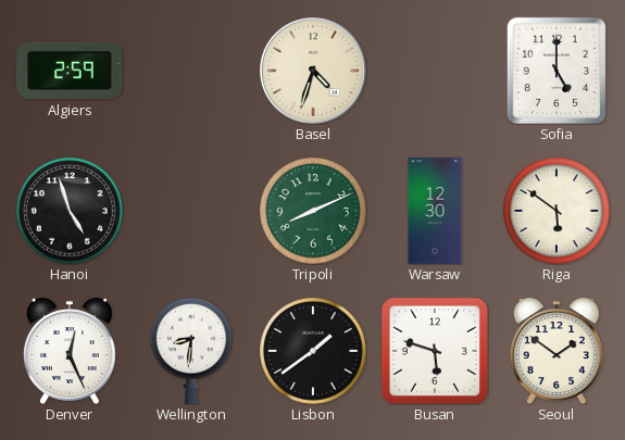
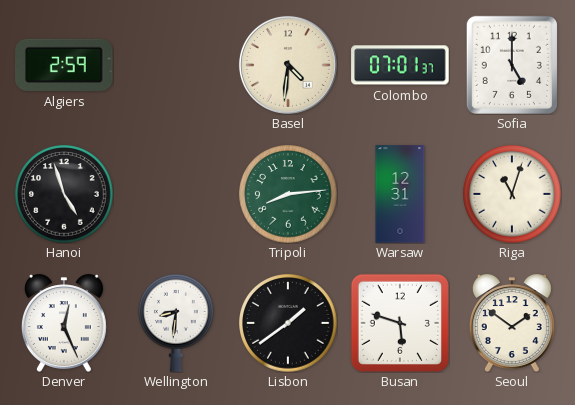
Basel: 4:33 -> 4:31
Colombo: none -> 07:01
Tripoli: 8:11 -> 8:14
Warsaw: 12:30 -> 12:31
Riga: 5:51 -> 11:03
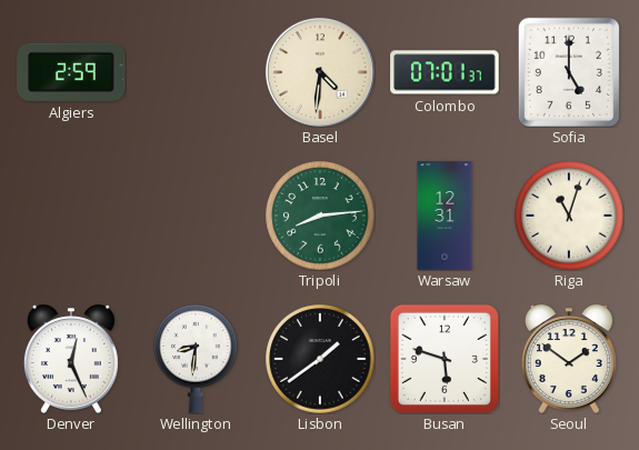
Hanoi: 4:57 -> none
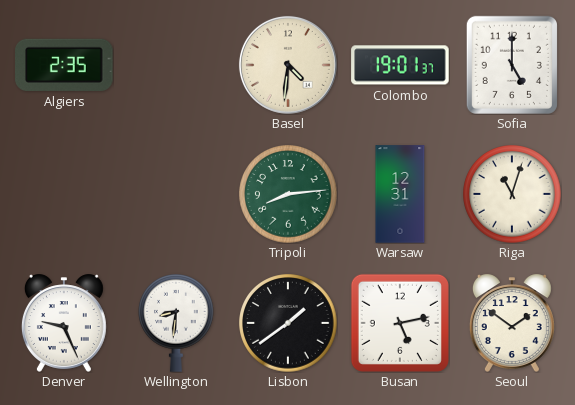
Algiers: 2:59 -> 2:35
Colombo: 07:01 -> 19:01
Denver: 12:26 -> 9:26
Busan: 5:48 -> 5:13
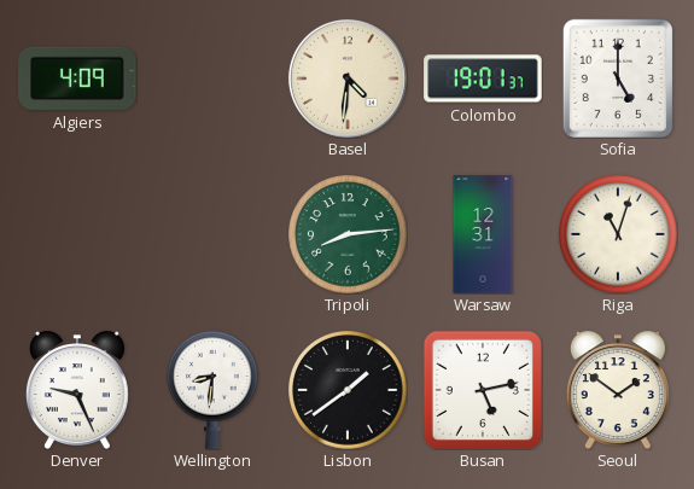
Algiers: 2:35 -> 4:09
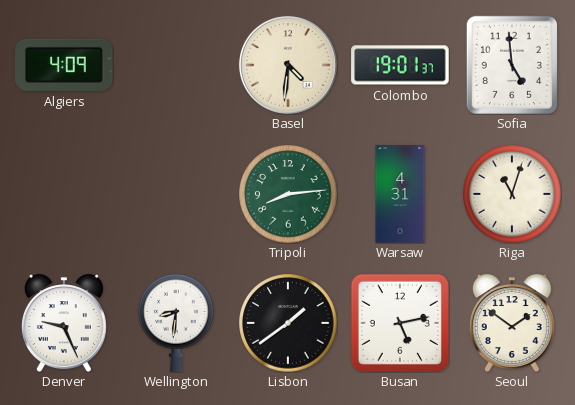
Sofia: 5:00 -> 4:59
Warsaw: 12:31 -> 4:31
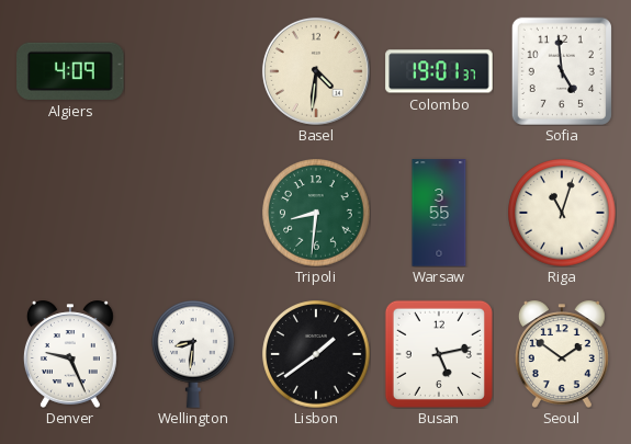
Tripoli: 8:14 -> 8:31
Warsaw: 4:31 -> 3:55
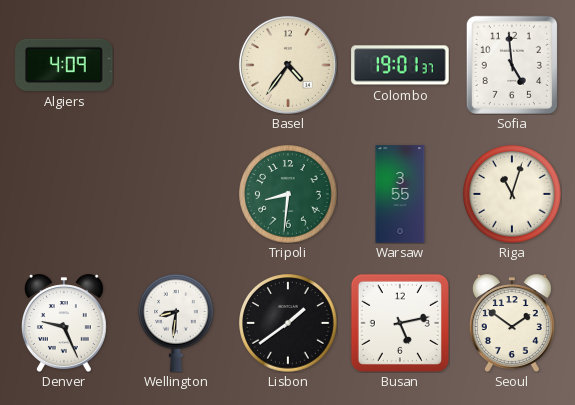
Basel: 4:31 -> 4:36
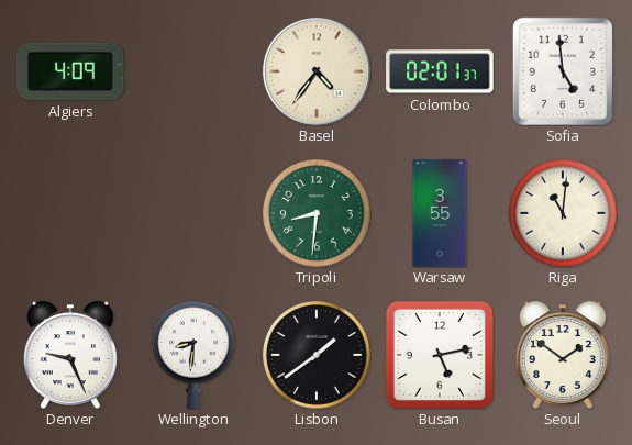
Colombo: 19:01 -> 02:01
Riga: 11:03 -> 11:01
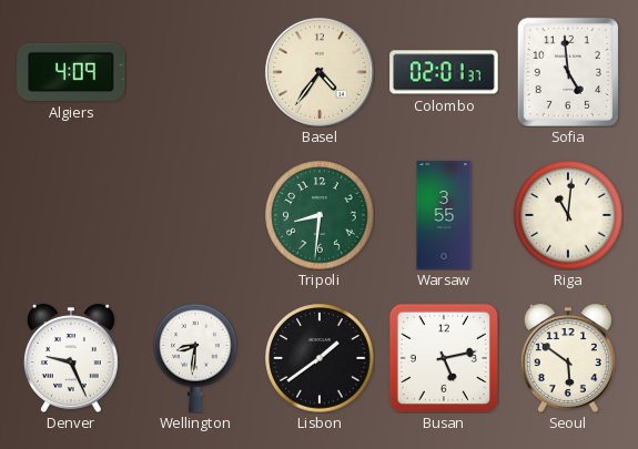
Seoul: 1:51 -> 5:51
